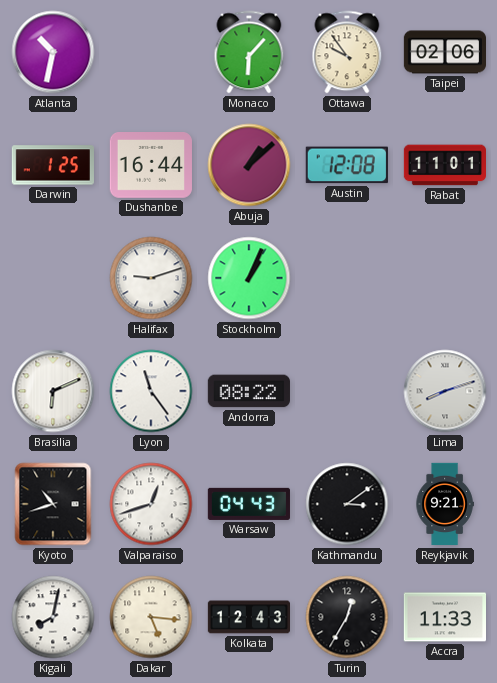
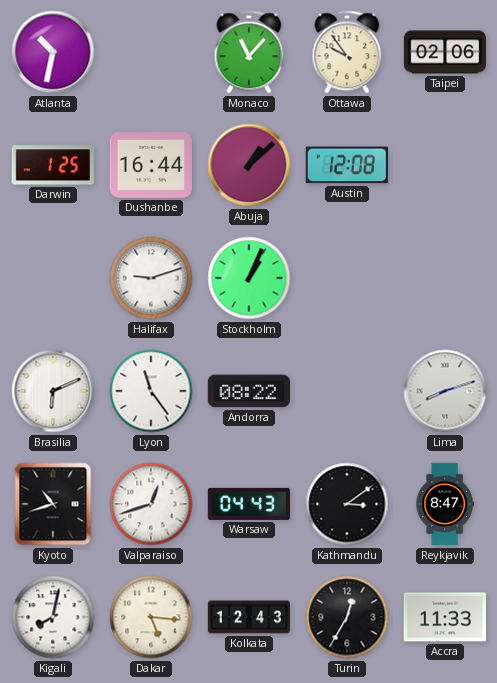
Monaco: 6:07 -> 11:07
Rabat: 11:01 -> none
Reykjavik: 9:21 -> 8:47
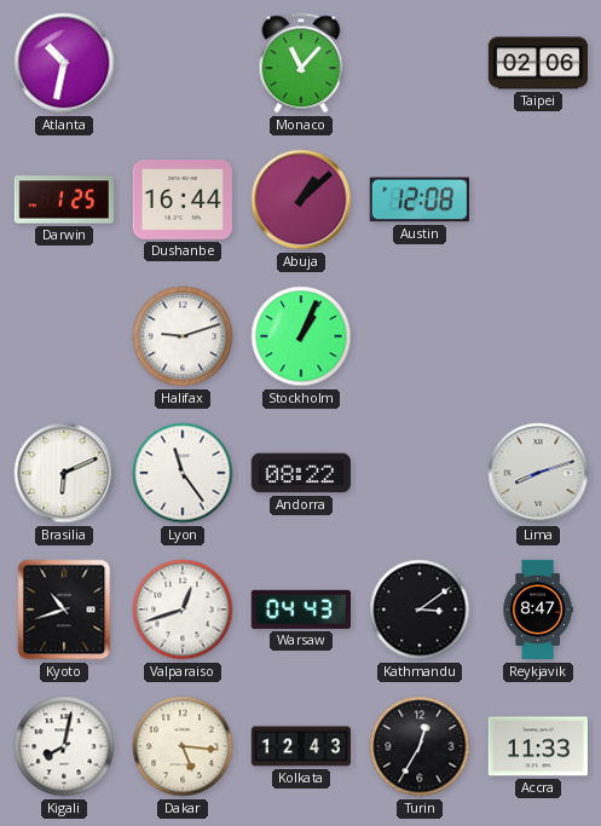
Ottawa: 9:54 -> none
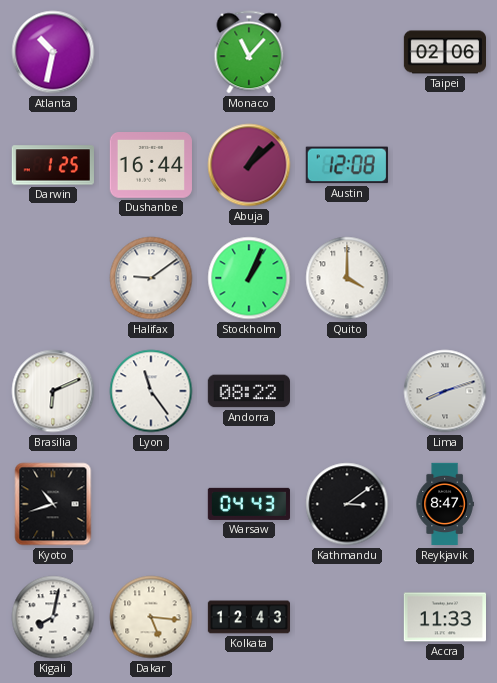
Halifax: 9:12 -> 9:09
Quito: none -> 4:00
Valparaiso: 12:42 -> none
Turin: 12:35 -> none
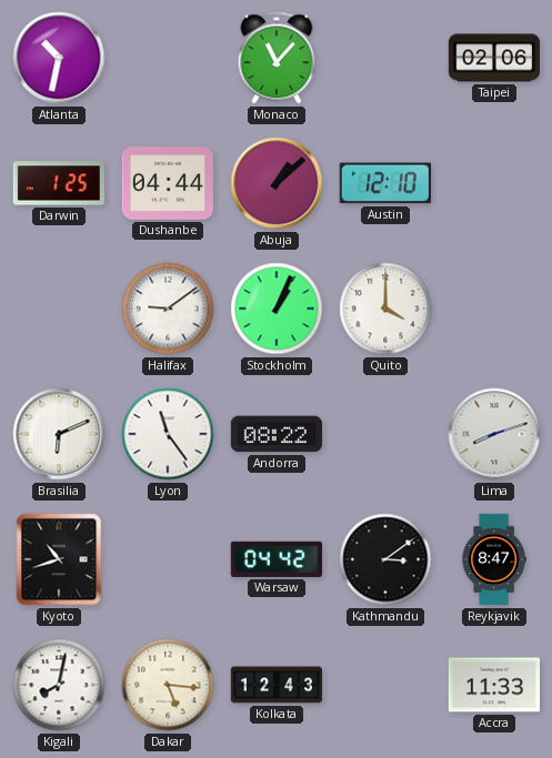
Dushanbe: 16:44 -> 04:44
Austin: 12:08 -> 12:10
Warsaw: 04:43 -> 04:42
